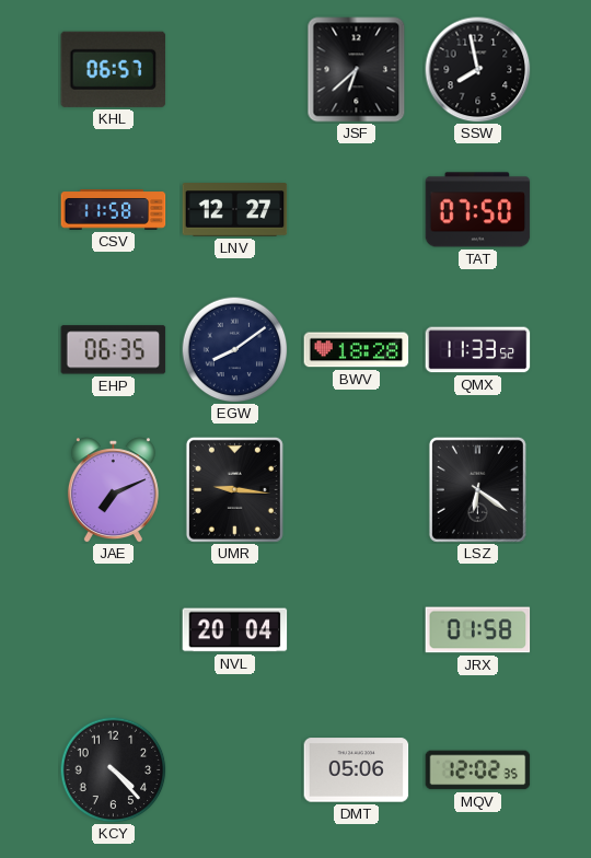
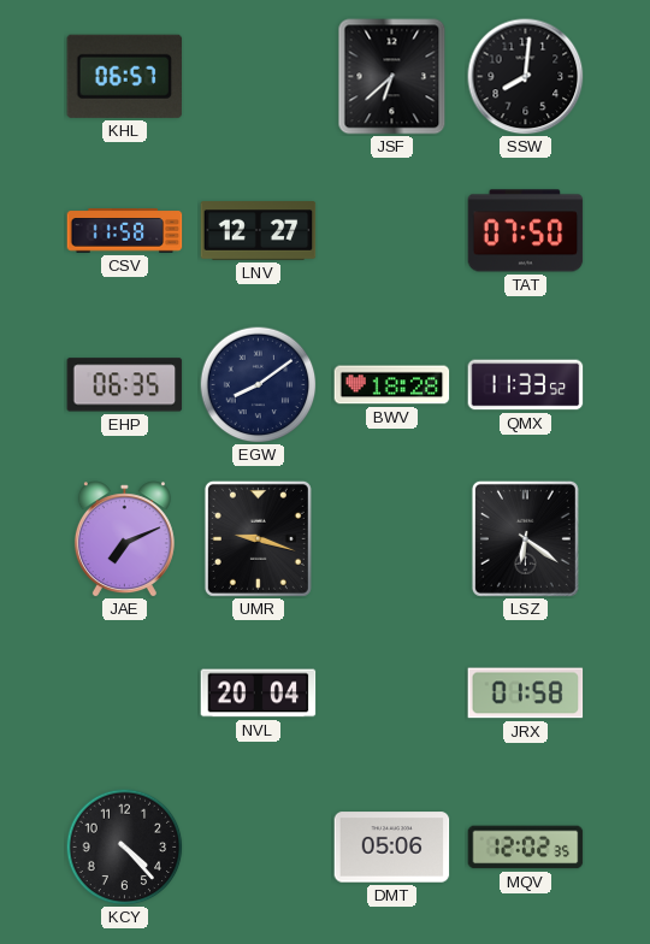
SSW: 7:58 -> 8:01
UMR: 9:16 -> 9:18
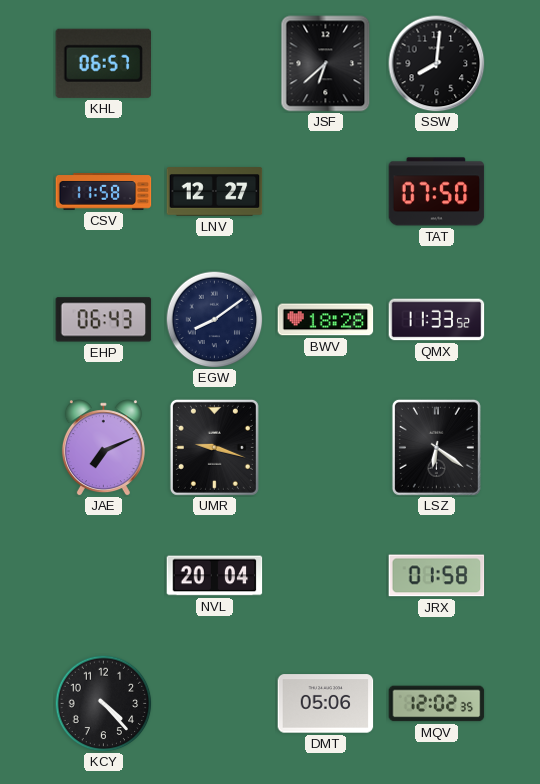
EHP: 06:35 -> 06:43
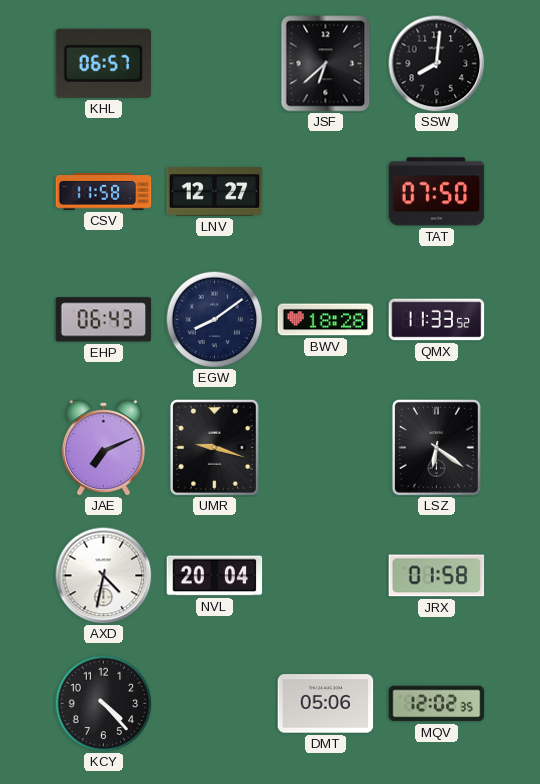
AXD: none -> 4:32
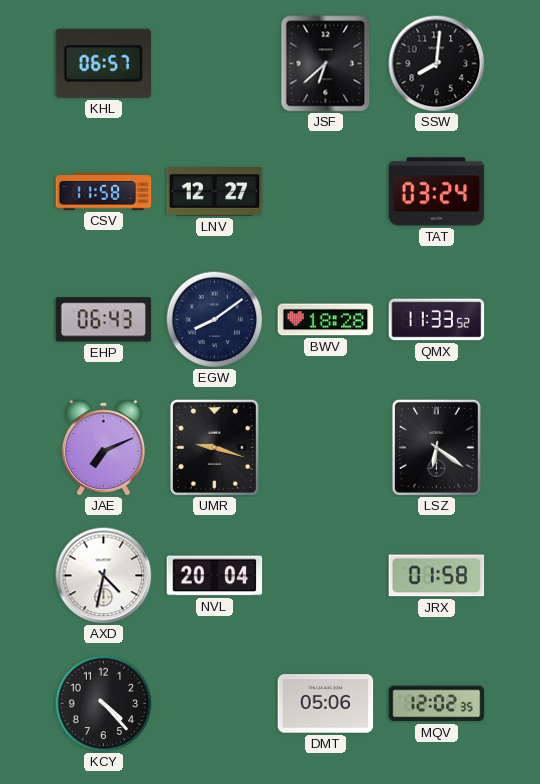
TAT: 07:50 -> 03:24
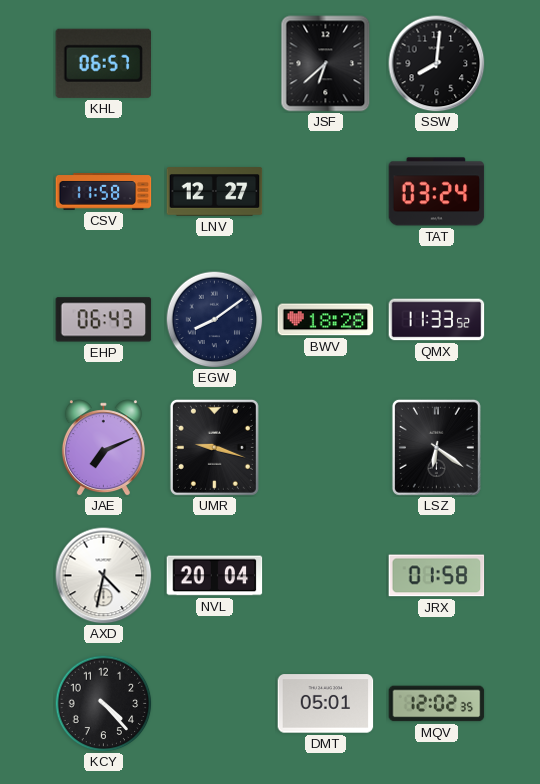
DMT: 05:06 -> 05:01
